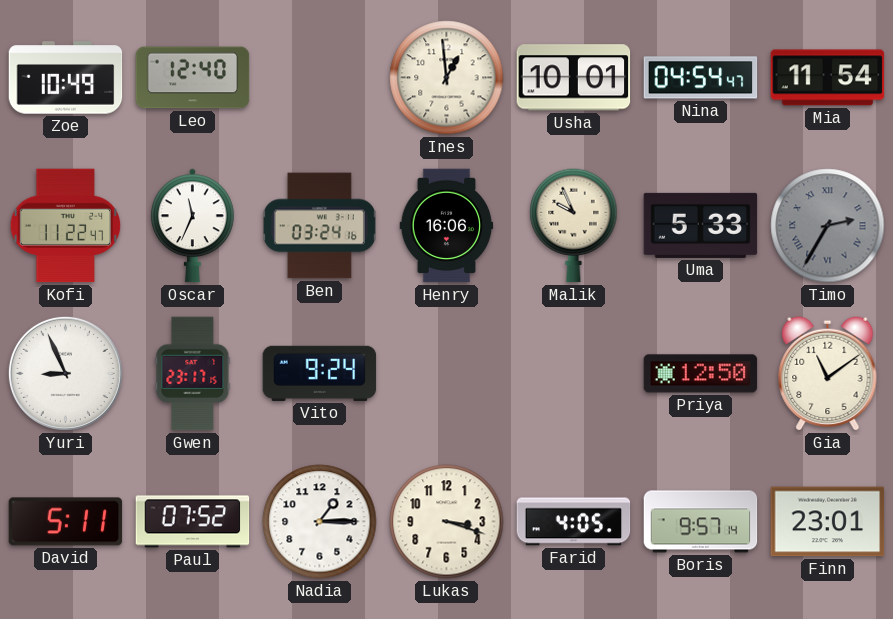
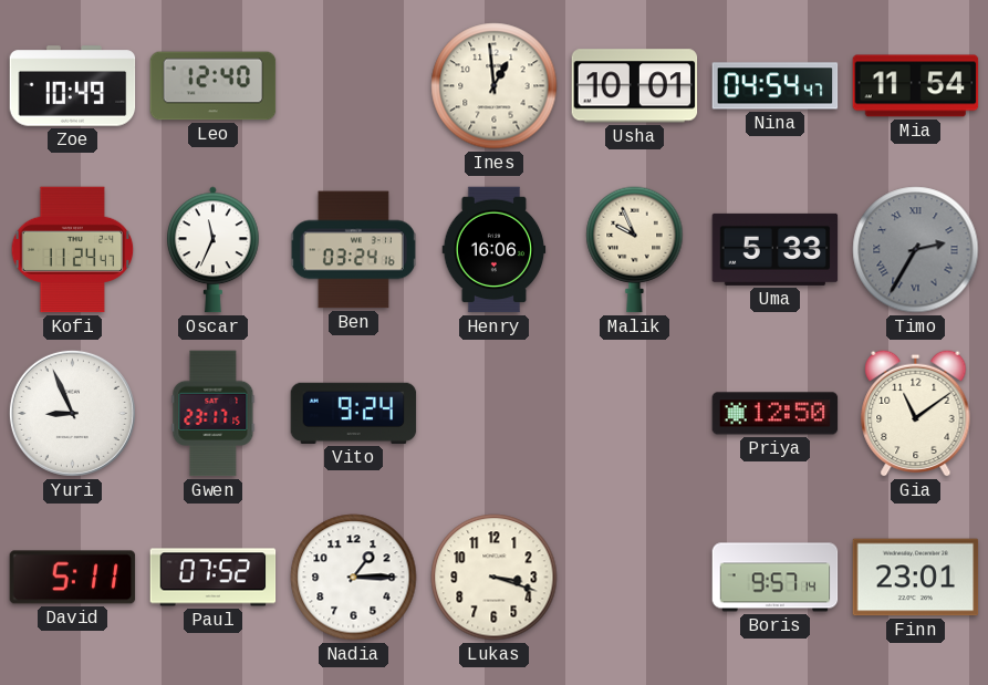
Kofi: 11:22 -> 11:24
Farid: 4:05 -> none
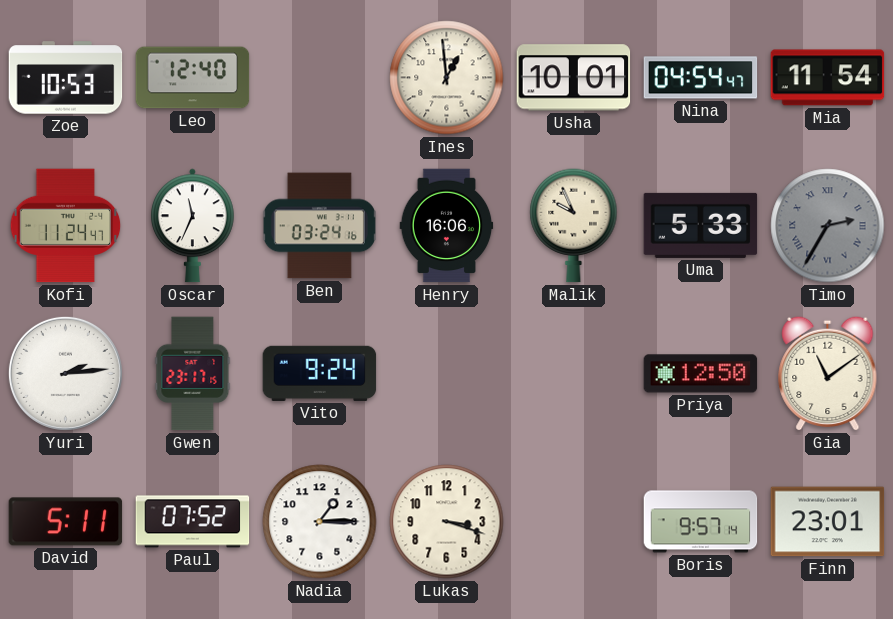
Zoe: 10:49 -> 10:53
Yuri: 8:56 -> 2:14
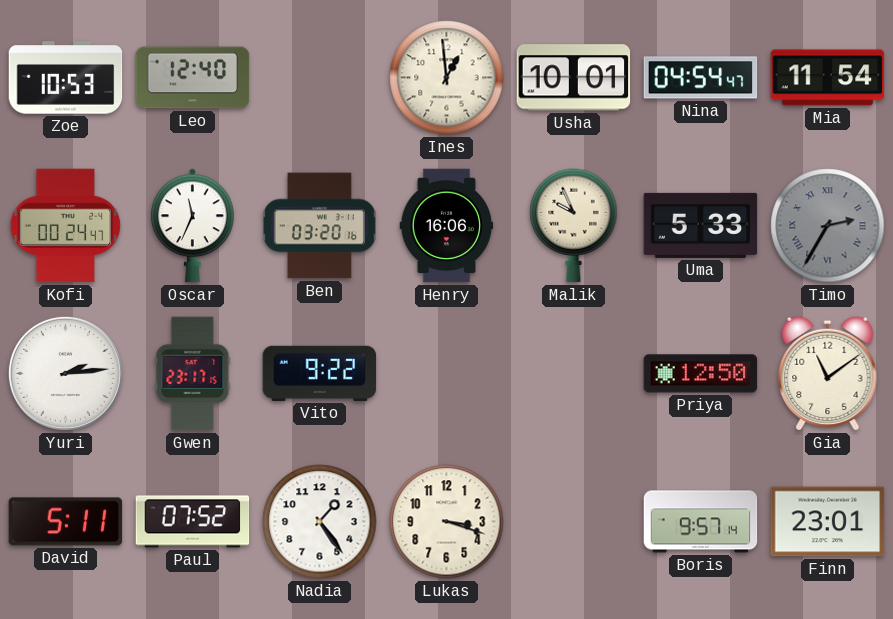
Kofi: 11:24 -> 00:24
Ben: 03:24 -> 03:20
Vito: 9:24 -> 9:22
Nadia: 1:15 -> 1:24
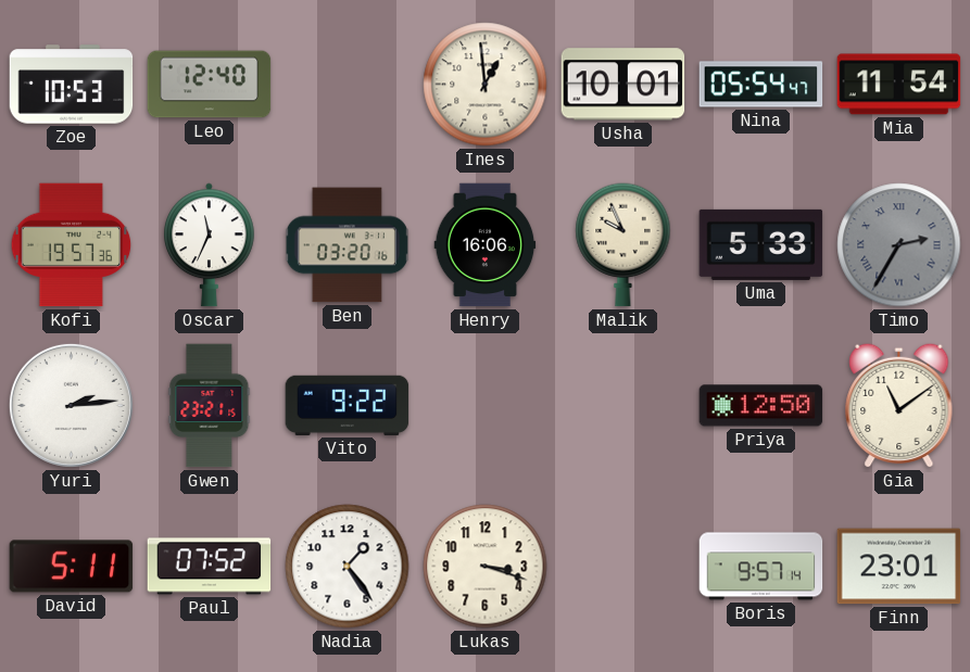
Nina: 04:54 -> 05:54
Kofi: 00:24 -> 19:57
Gwen: 23:17 -> 23:21
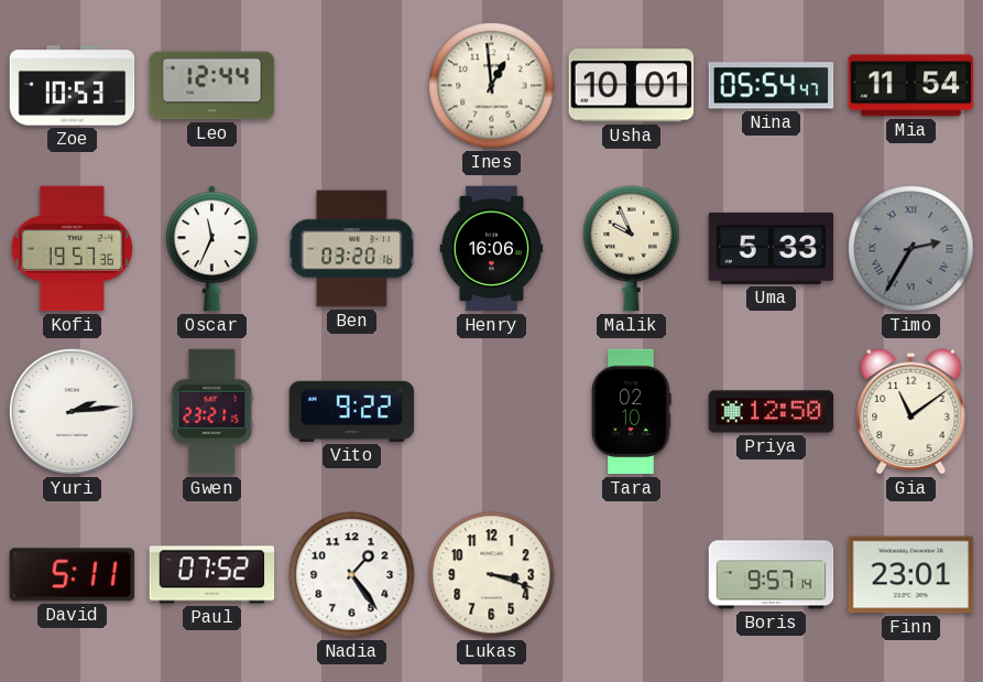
Leo: 12:40 -> 12:44
Tara: none -> 02:10
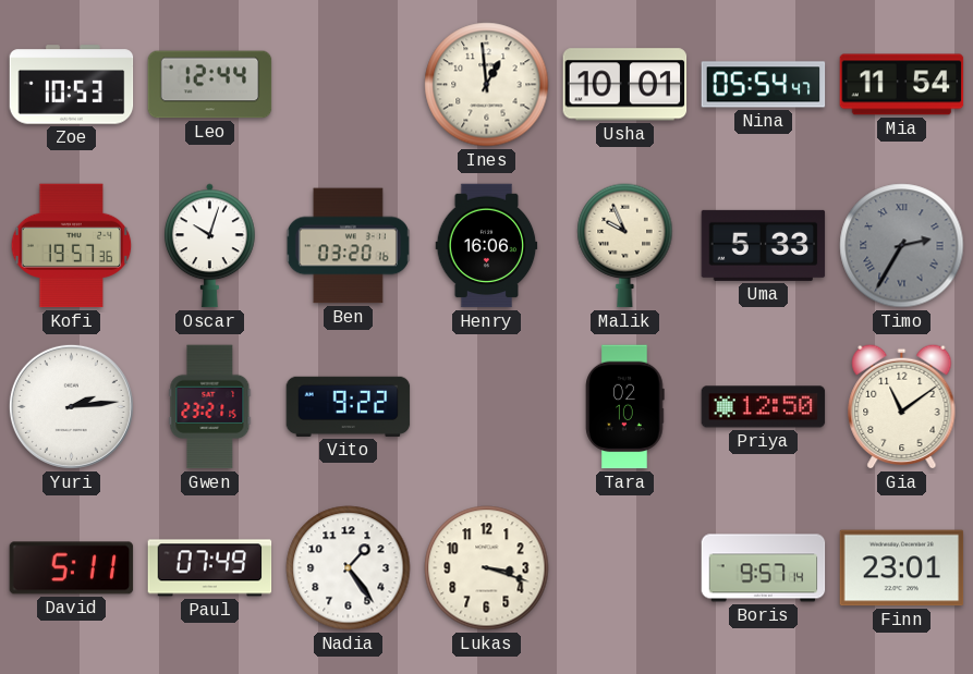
Oscar: 11:34 -> 10:03
Paul: 07:52 -> 07:49
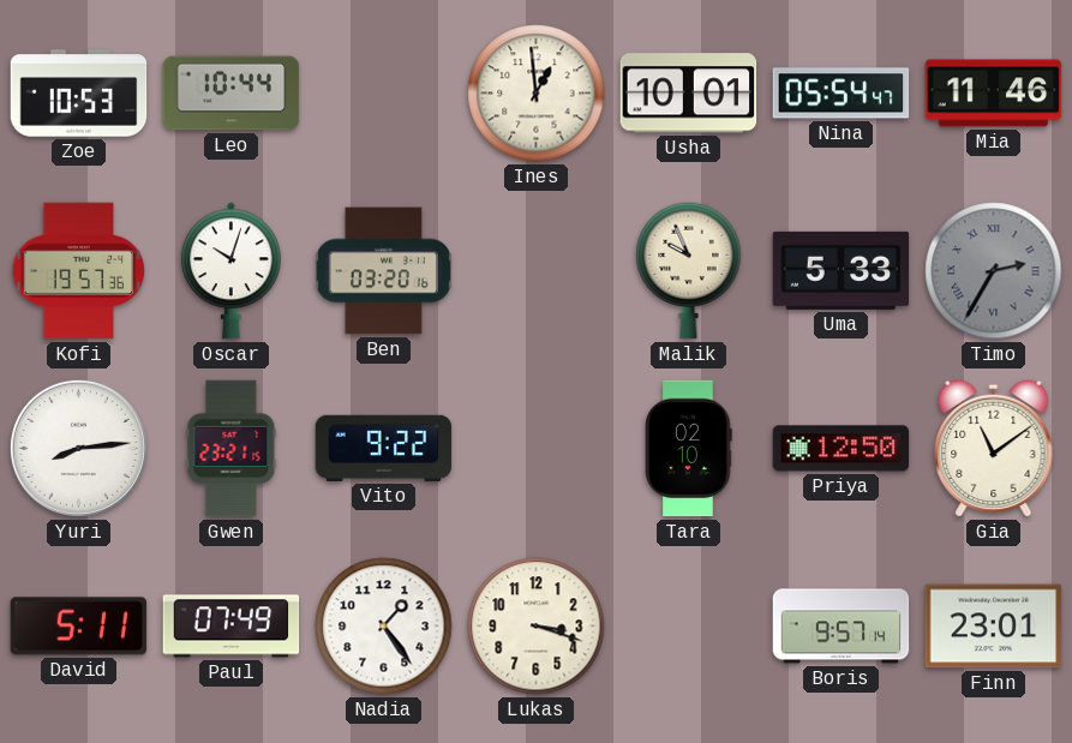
Leo: 12:44 -> 10:44
Mia: 11:54 -> 11:46
Henry: 16:06 -> none
Yuri: 2:14 -> 8:14
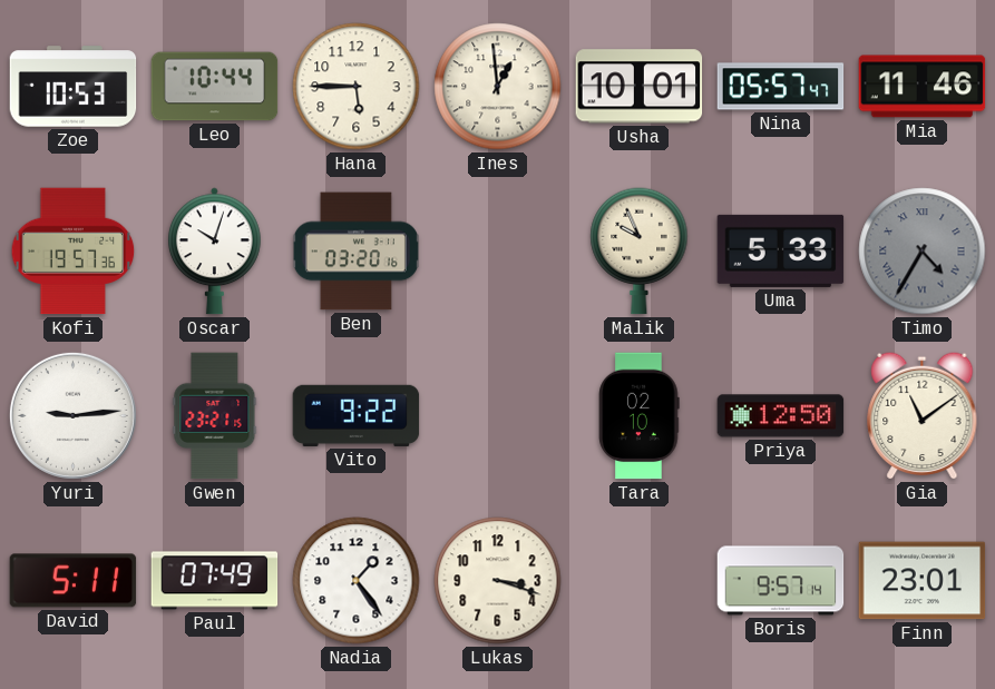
Hana: none -> 5:45
Nina: 05:54 -> 05:57
Timo: 2:35 -> 4:35
Yuri: 8:14 -> 9:14
